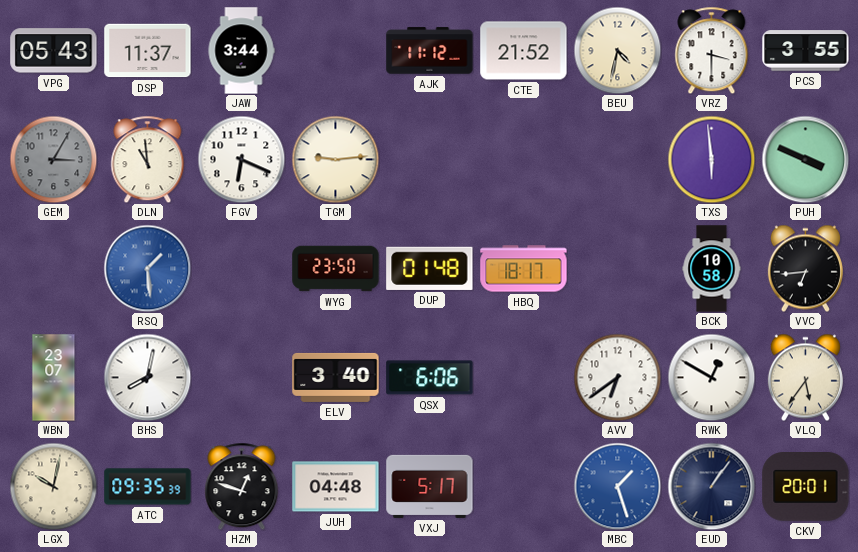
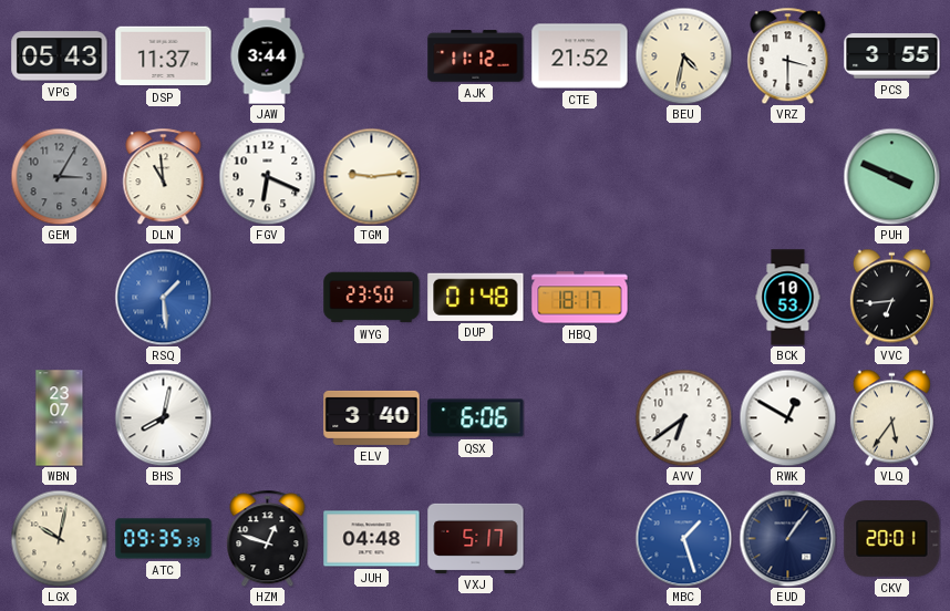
TXS: 5:59 -> none
BCK: 10:58 -> 10:53
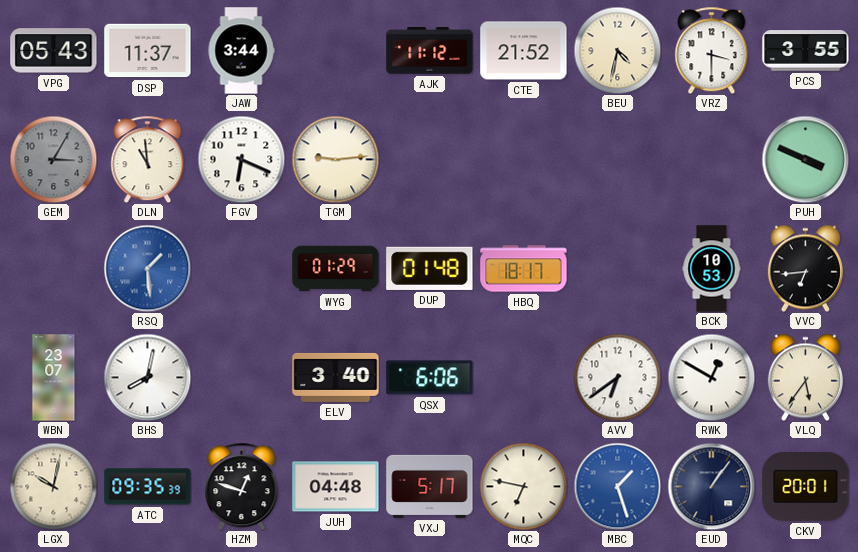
WYG: 23:50 -> 01:29
MQC: none -> 6:47
